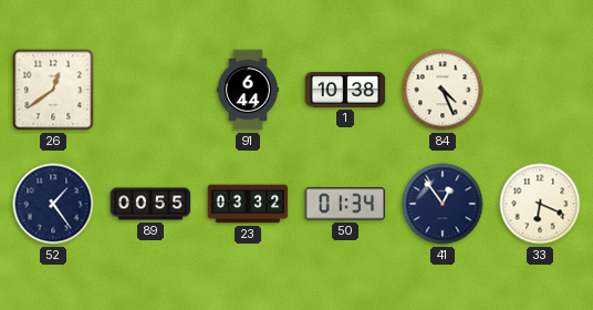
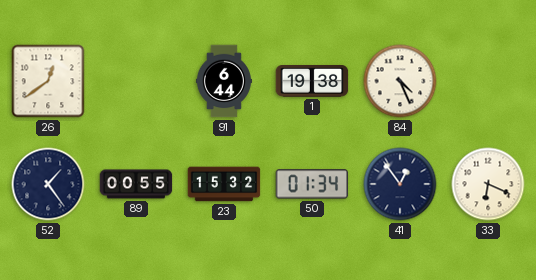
1: 10:38 -> 19:38
23: 03:32 -> 15:32
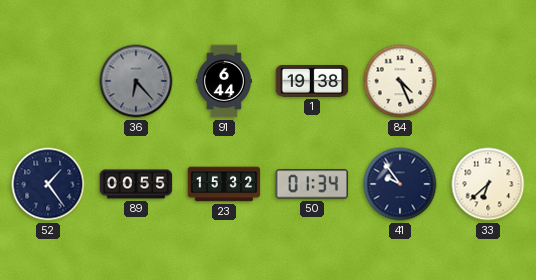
26: 12:39 -> none
36: none -> 6:23
41: 12:54 -> 9:54
33: 6:19 -> 6:38
